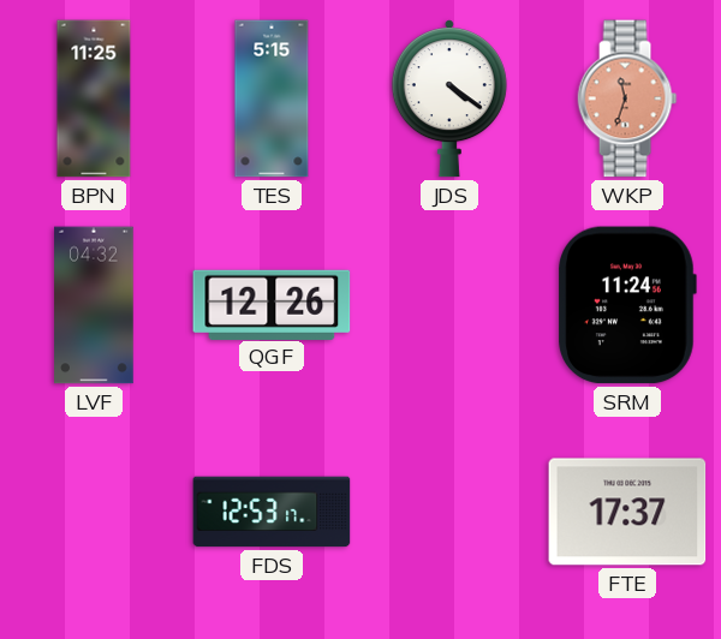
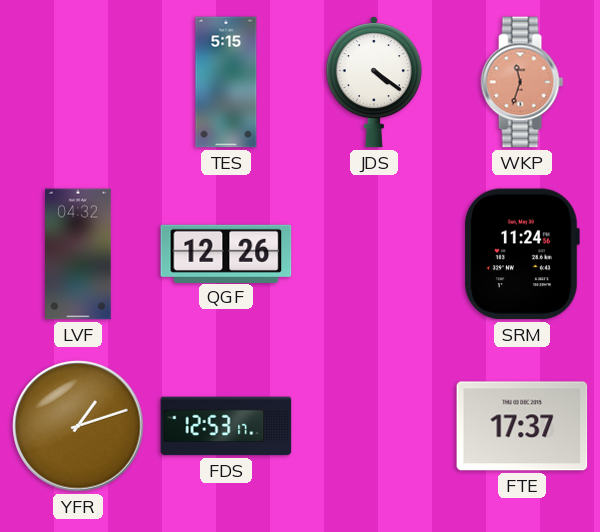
BPN: 11:25 -> none
YFR: none -> 1:12
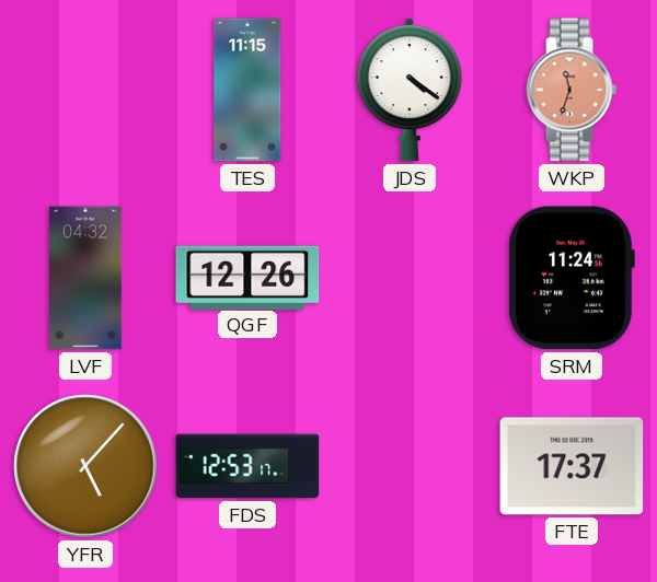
TES: 5:15 -> 11:15
YFR: 1:12 -> 5:07
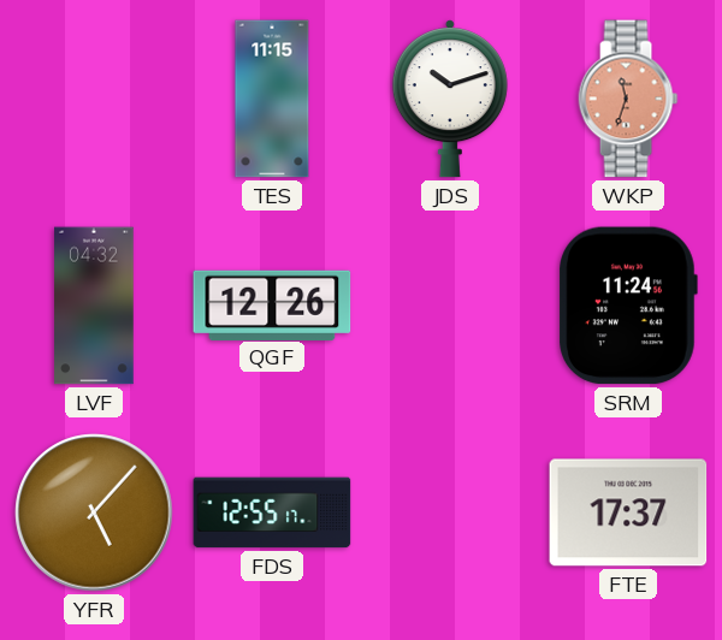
JDS: 4:21 -> 10:12
FDS: 12:53 -> 12:55
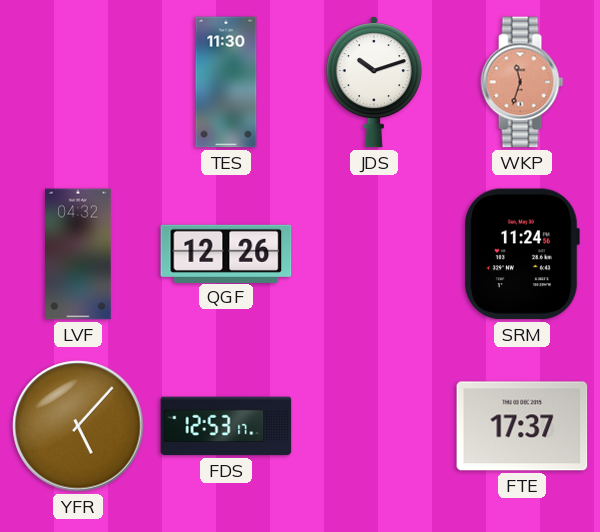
TES: 11:15 -> 11:30
FDS: 12:55 -> 12:53
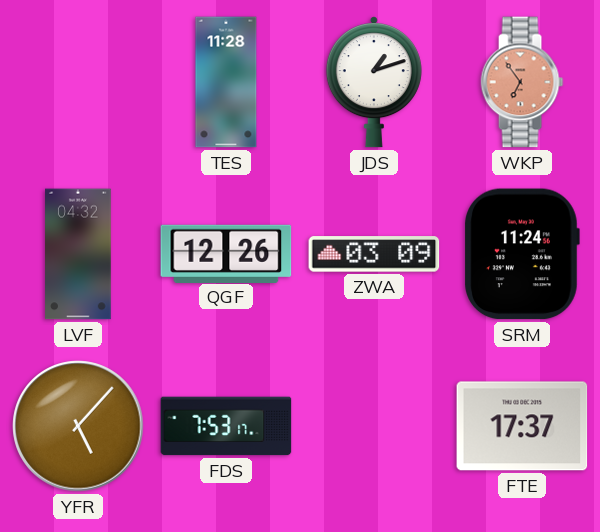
TES: 11:30 -> 11:28
JDS: 10:12 -> 1:12
WKP: 11:33 -> 6:54
ZWA: none -> 03:09
FDS: 12:53 -> 7:53
